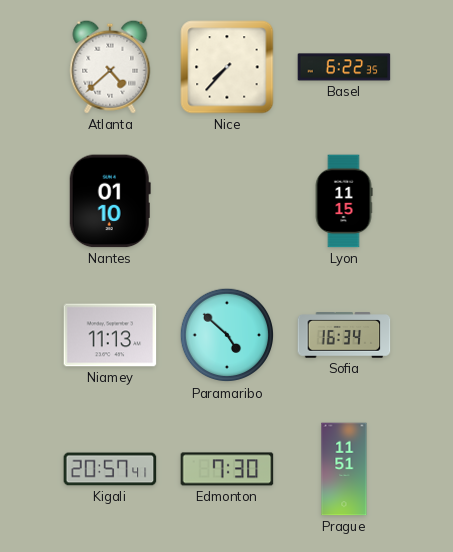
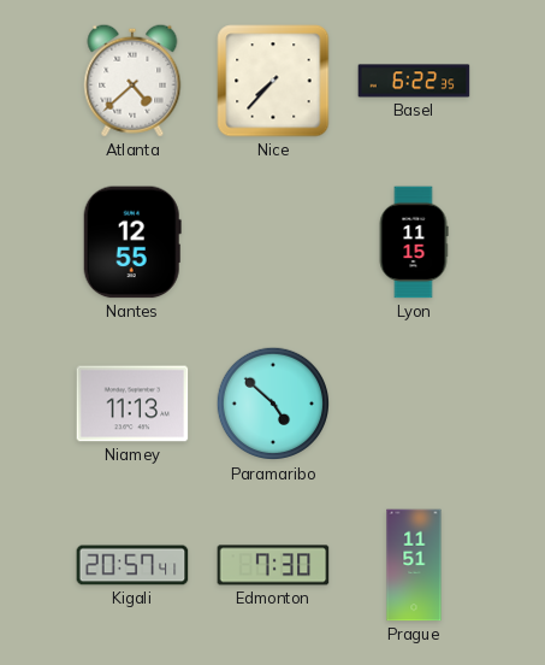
Nantes: 01:10 -> 12:55
Sofia: 16:34 -> none
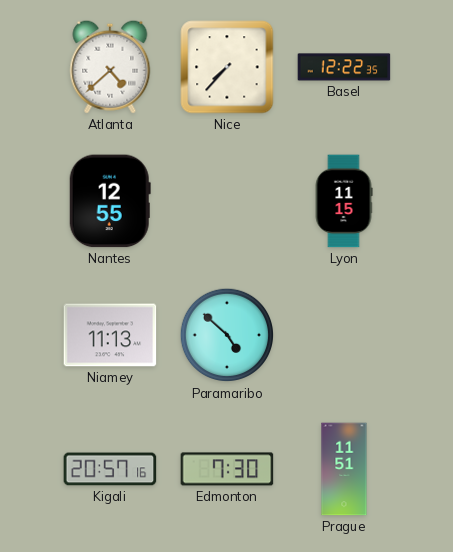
Basel: 6:22 -> 12:22
Kigali: 20:57:41 -> 20:57:16
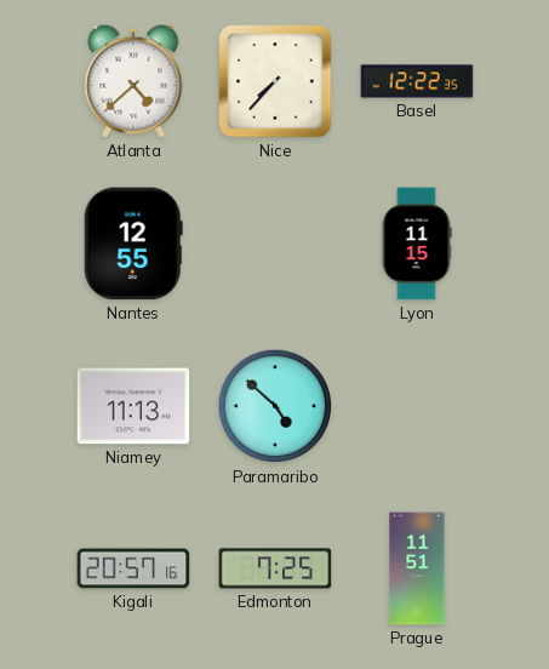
Edmonton: 7:30 -> 7:25
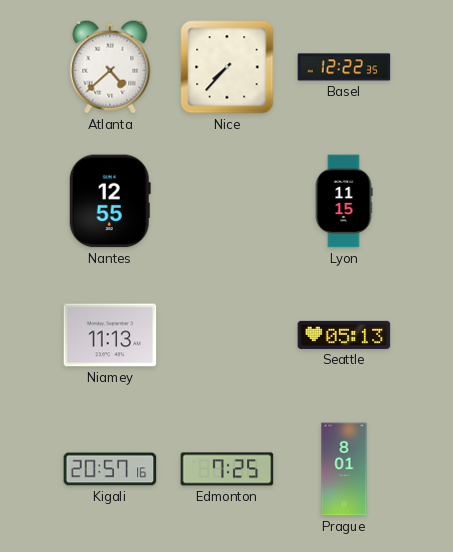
Paramaribo: 4:52 -> none
Seattle: none -> 05:13
Prague: 11:51 -> 8:01
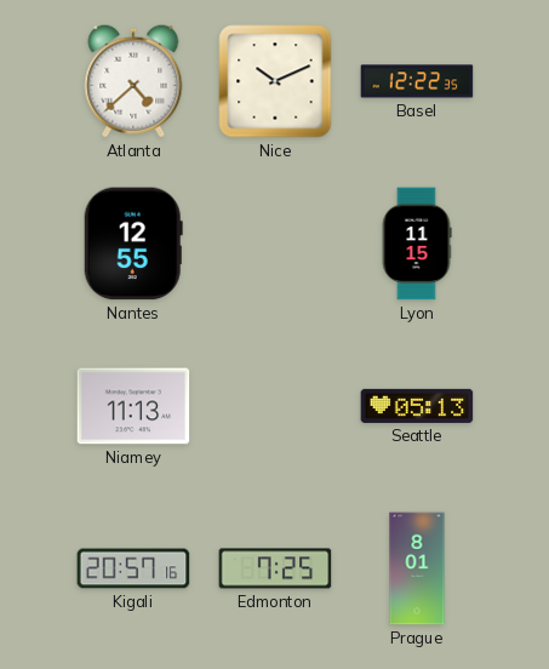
Nice: 7:37 -> 10:11
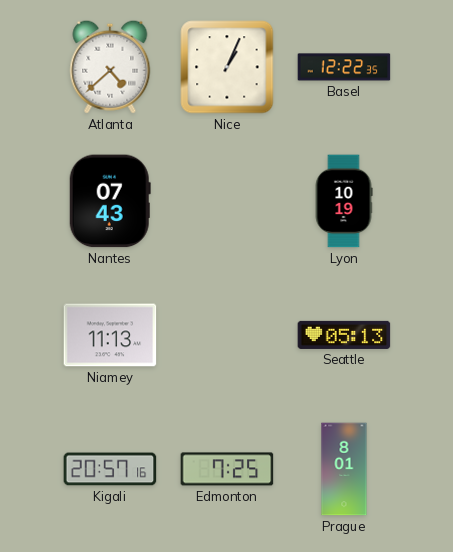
Nice: 10:11 -> 1:04
Nantes: 12:55 -> 07:43
Lyon: 11:15 -> 10:19
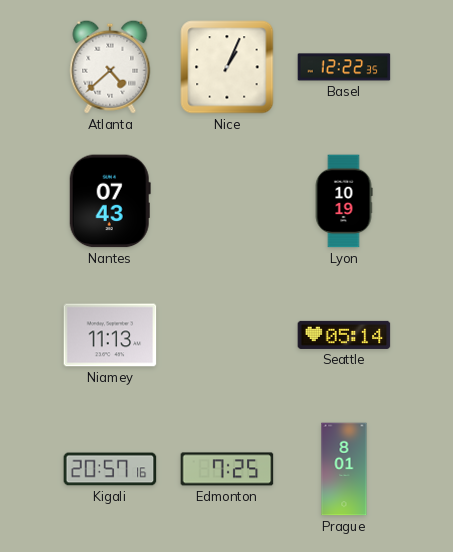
Seattle: 05:13 -> 05:14
